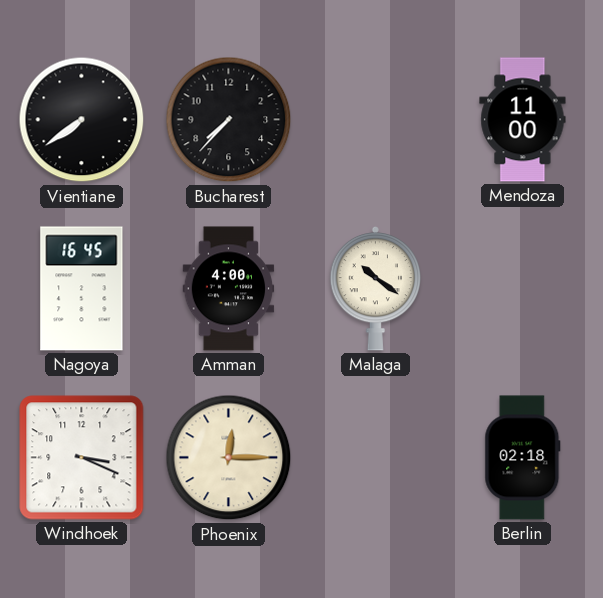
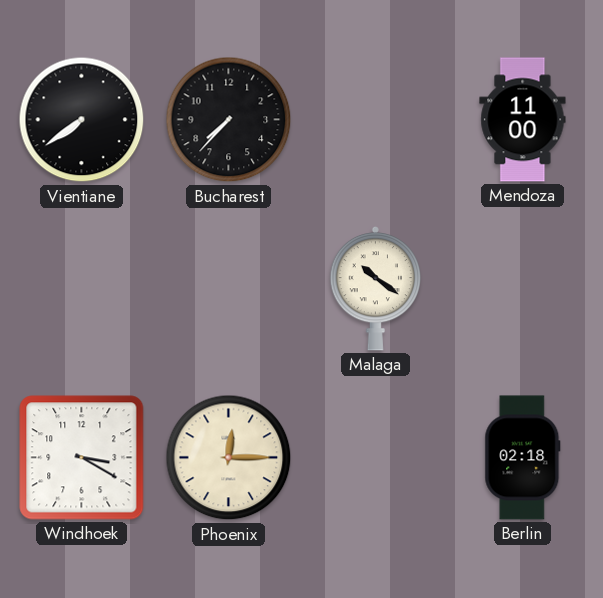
Nagoya: 16:45 -> none
Amman: 4:00 -> none
Windhoek: 3:19 -> 3:20
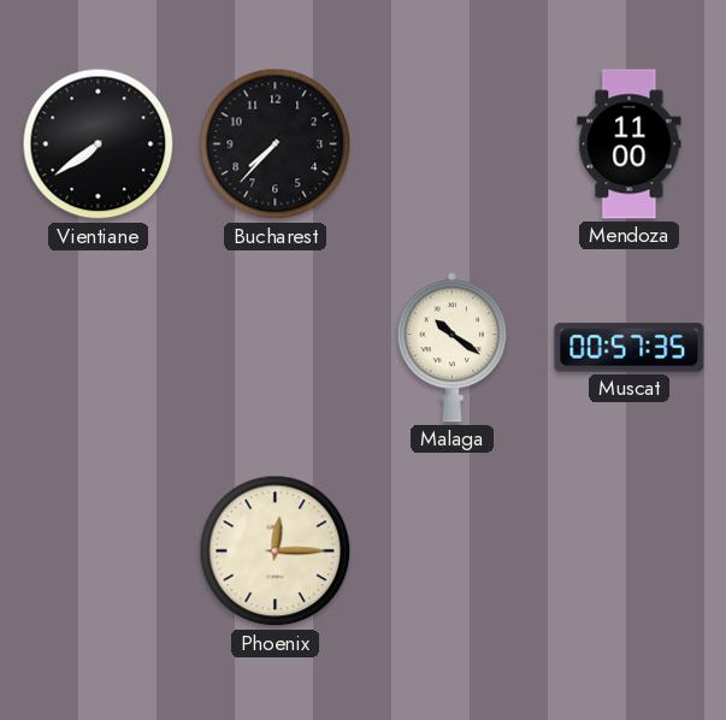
Muscat: none -> 00:57
Windhoek: 3:20 -> none
Berlin: 02:18 -> none
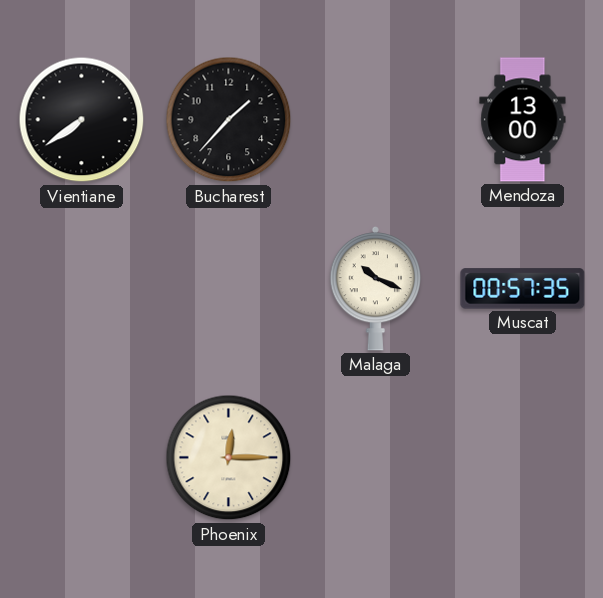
Bucharest: 7:37 -> 1:37
Mendoza: 11:00 -> 13:00
Malaga: 10:21 -> 10:19
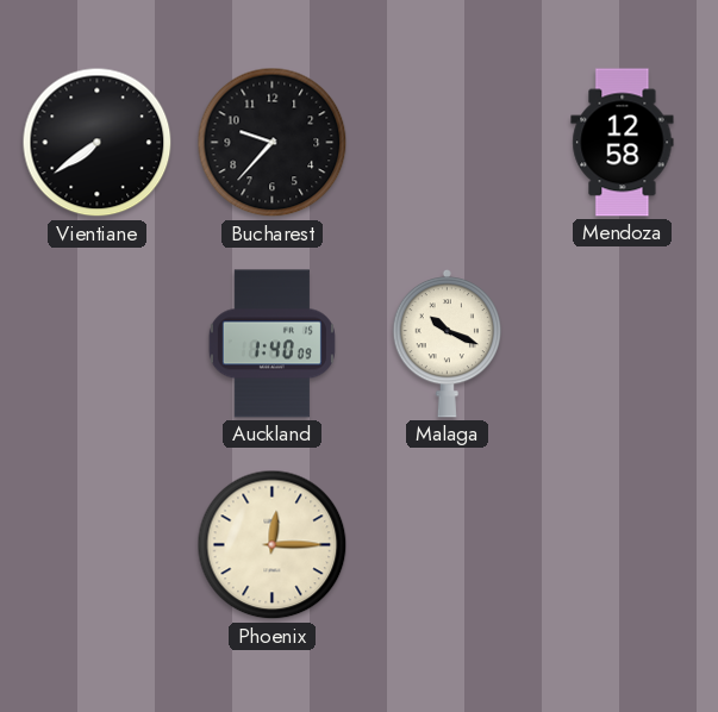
Bucharest: 1:37 -> 9:37
Mendoza: 13:00 -> 12:58
Auckland: none -> 1:40
Muscat: 00:57 -> none
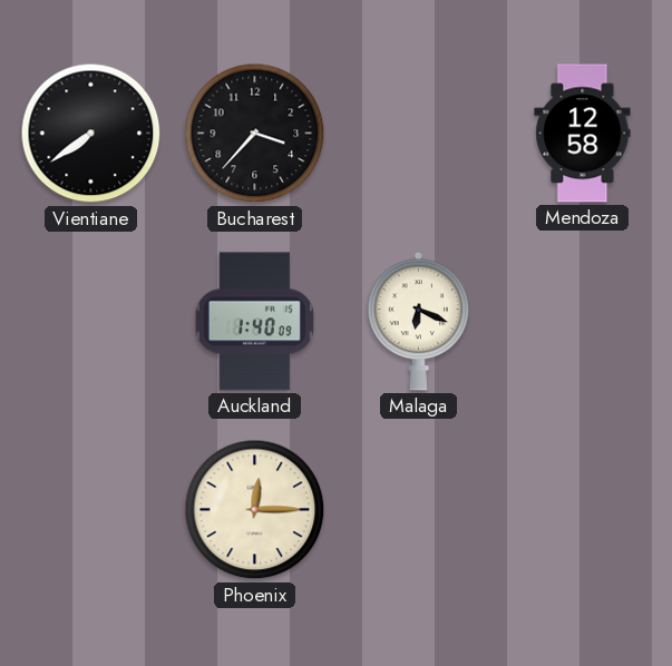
Bucharest: 9:37 -> 3:37
Malaga: 10:19 -> 6:19
